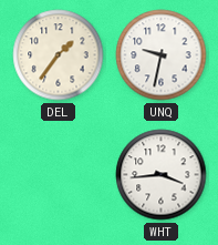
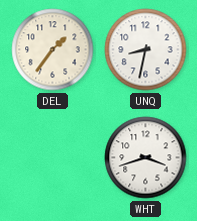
UNQ: 9:32 -> 8:32
WHT: 3:44 -> 3:42
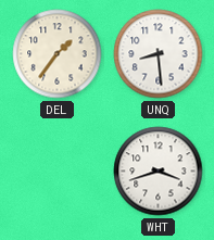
UNQ: 8:32 -> 8:29
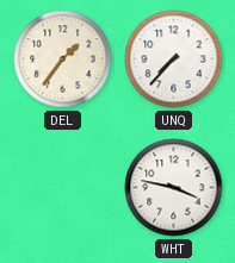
UNQ: 8:29 -> 7:37
WHT: 3:42 -> 3:47
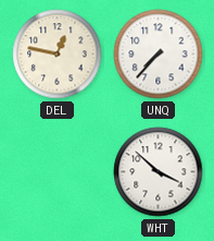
DEL: 1:36 -> 12:47
WHT: 3:47 -> 3:52
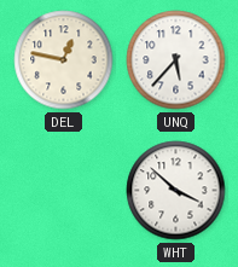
UNQ: 7:37 -> 5:37
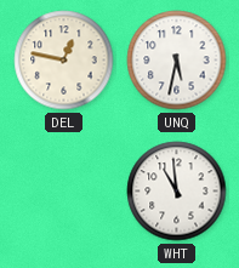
UNQ: 5:37 -> 5:32
WHT: 3:52 -> 10:59
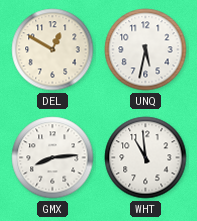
DEL: 12:47 -> 12:50
GMX: none -> 8:14
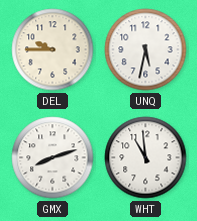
DEL: 12:50 -> 9:45
GMX: 8:14 -> 8:12
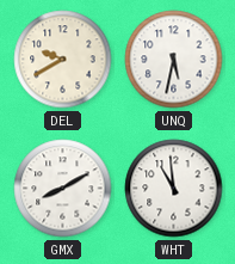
DEL: 9:45 -> 9:40
GMX: 8:12 -> 8:10
